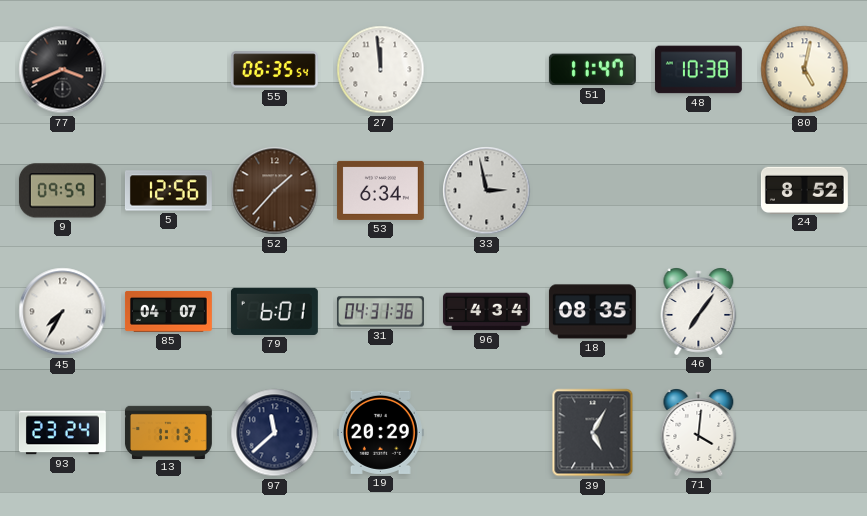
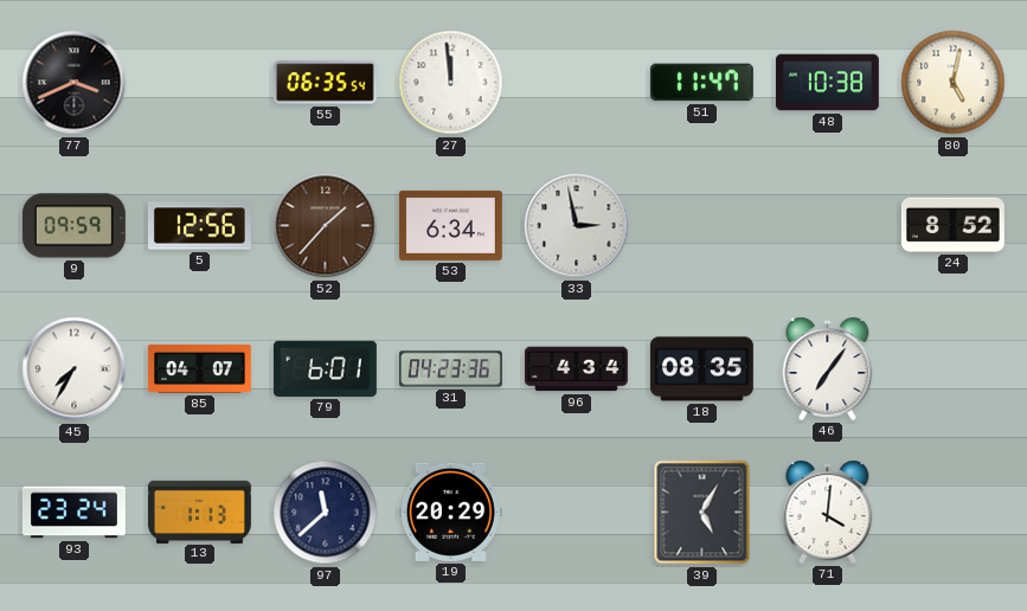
31: 04:31 -> 04:23
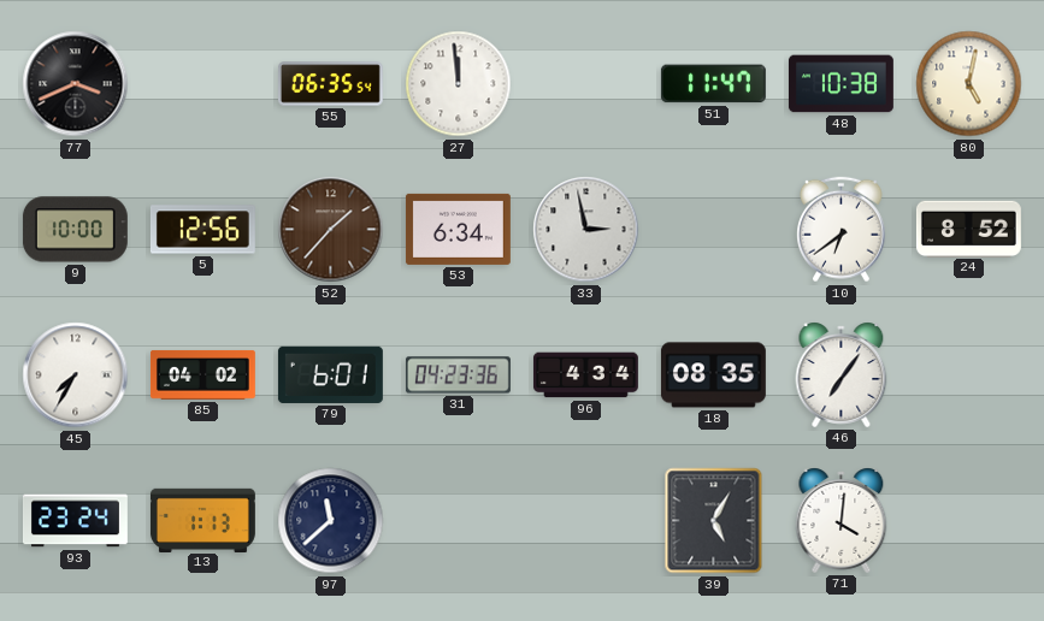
9: 09:59 -> 10:00
10: none -> 6:39
85: 04:07 -> 04:02
19: 20:29 -> none
